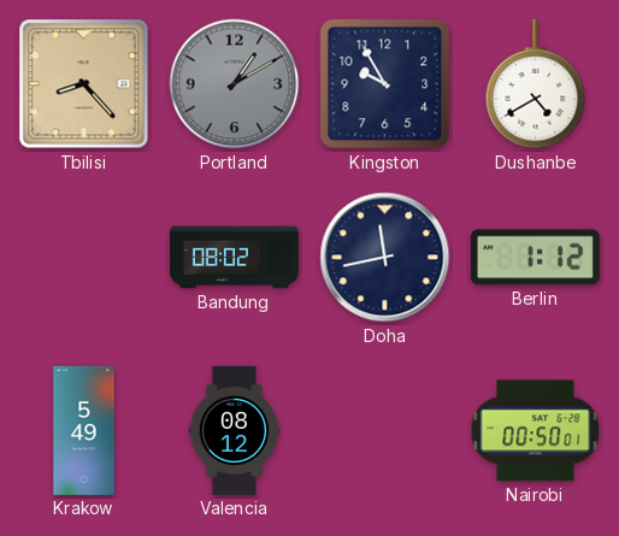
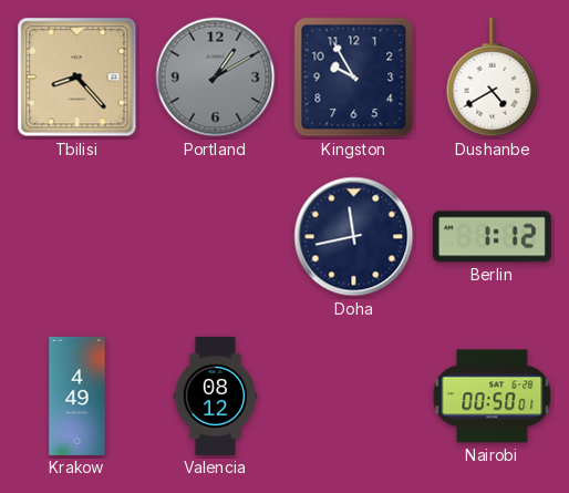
Bandung: 08:02 -> none
Krakow: 5:49 -> 4:49
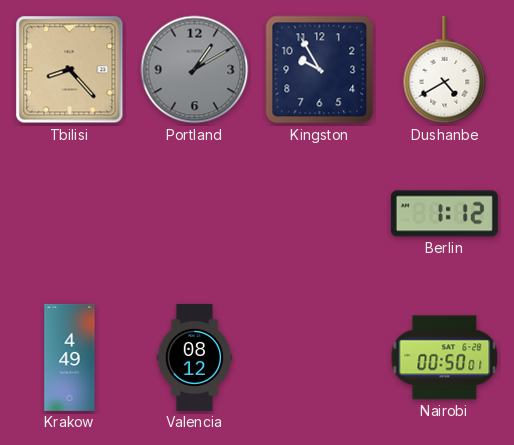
Doha: 11:43 -> none
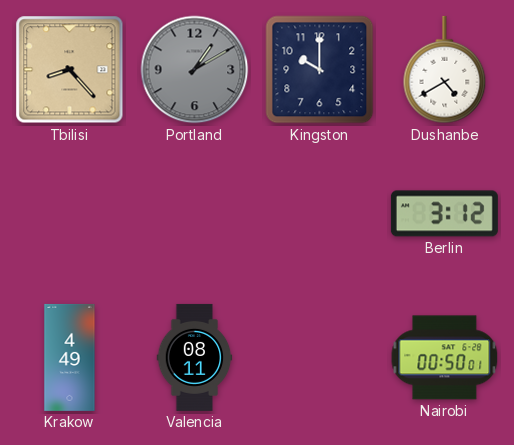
Kingston: 9:55 -> 10:00
Berlin: 1:12 -> 3:12
Valencia: 08:12 -> 08:11
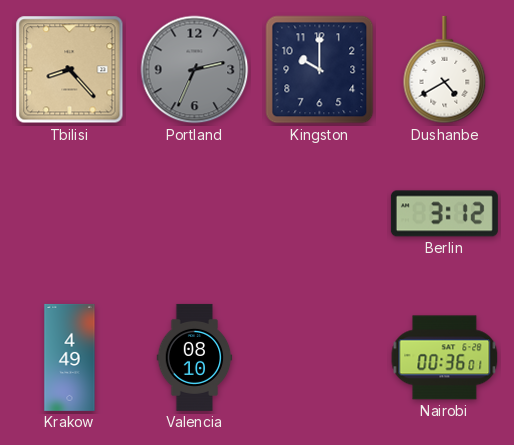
Portland: 1:10 -> 2:34
Valencia: 08:11 -> 08:10
Nairobi: 00:50 -> 00:36
